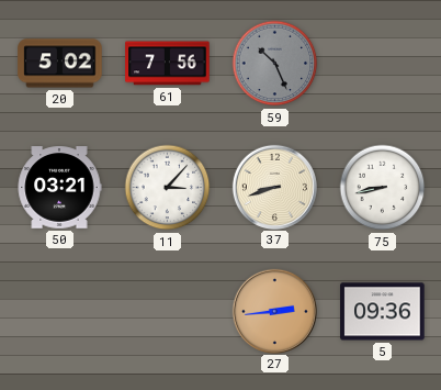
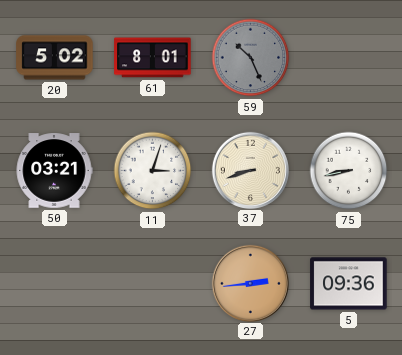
61: 7:56 -> 8:01
11: 3:07 -> 3:03
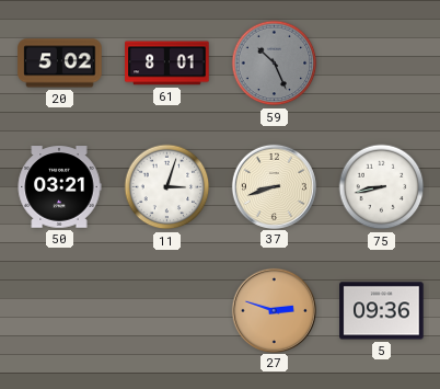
27: 2:44 -> 2:48
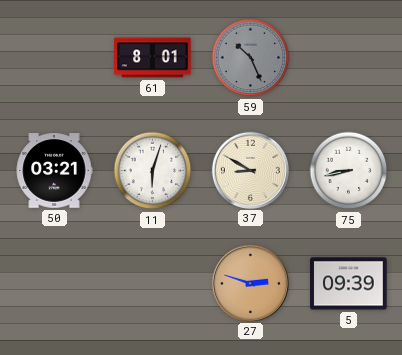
20: 5:02 -> none
11: 3:03 -> 6:03
37: 8:42 -> 8:50
5: 09:36 -> 09:39
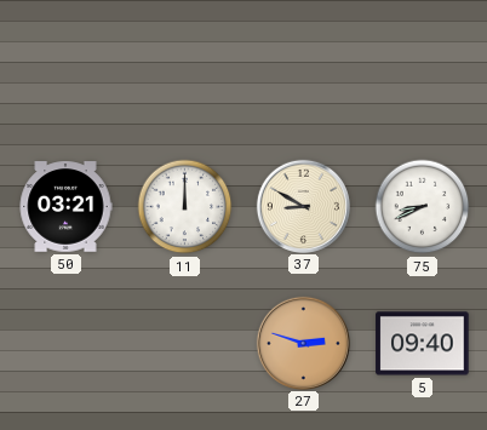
61: 8:01 -> none
59: 10:26 -> none
11: 6:03 -> 12:00
75: 8:43 -> 8:41
5: 09:39 -> 09:40
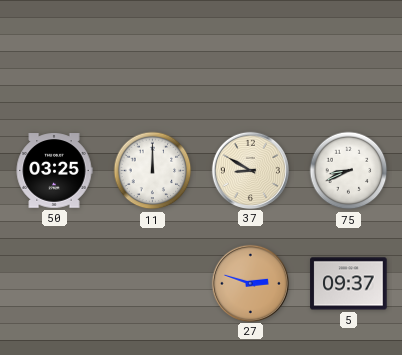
50: 03:21 -> 03:25
5: 09:40 -> 09:37
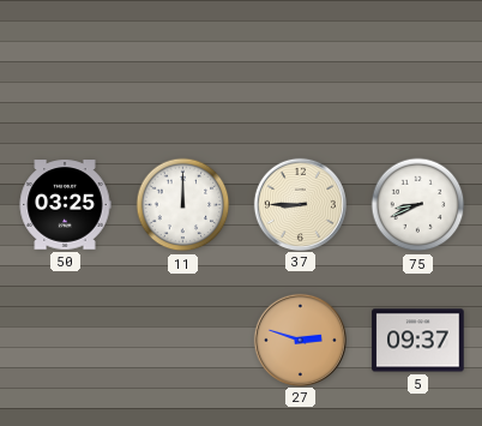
37: 8:50 -> 8:45
